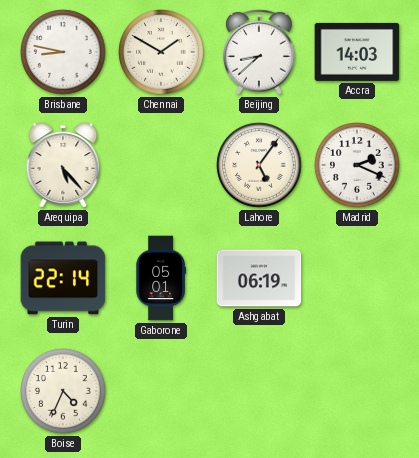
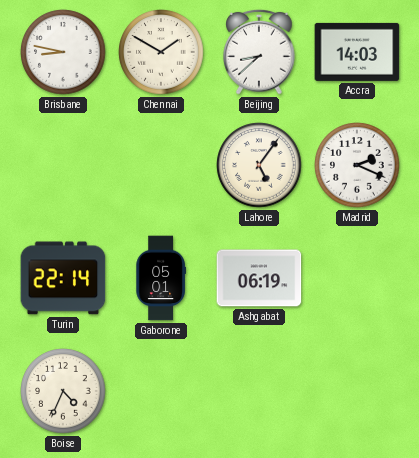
Arequipa: 5:23 -> none
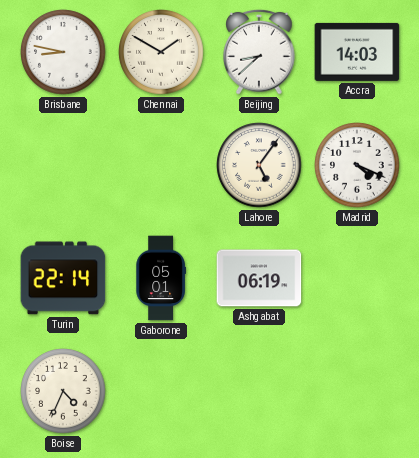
Madrid: 2:19 -> 4:19
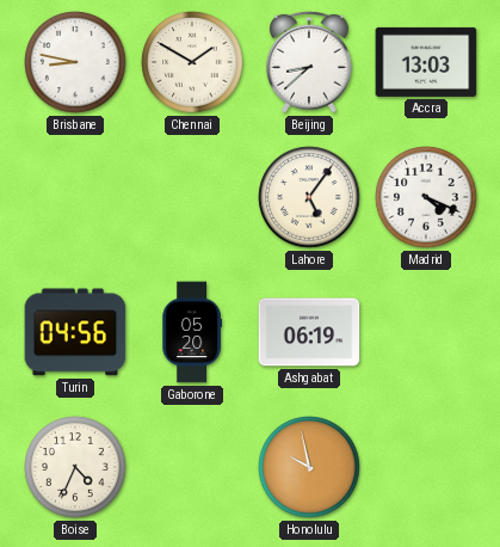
Accra: 14:03 -> 13:03
Turin: 22:14 -> 04:56
Gaborone: 05:01 -> 05:20
Honolulu: none -> 9:58
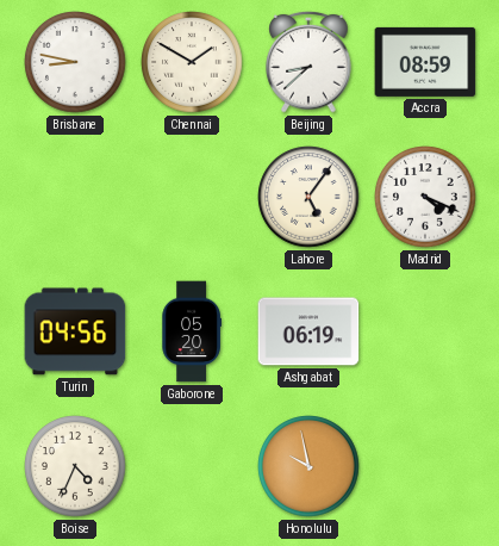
Accra: 13:03 -> 08:59
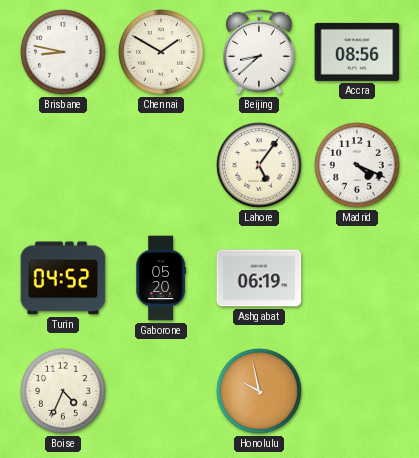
Accra: 08:59 -> 08:56
Turin: 04:56 -> 04:52
